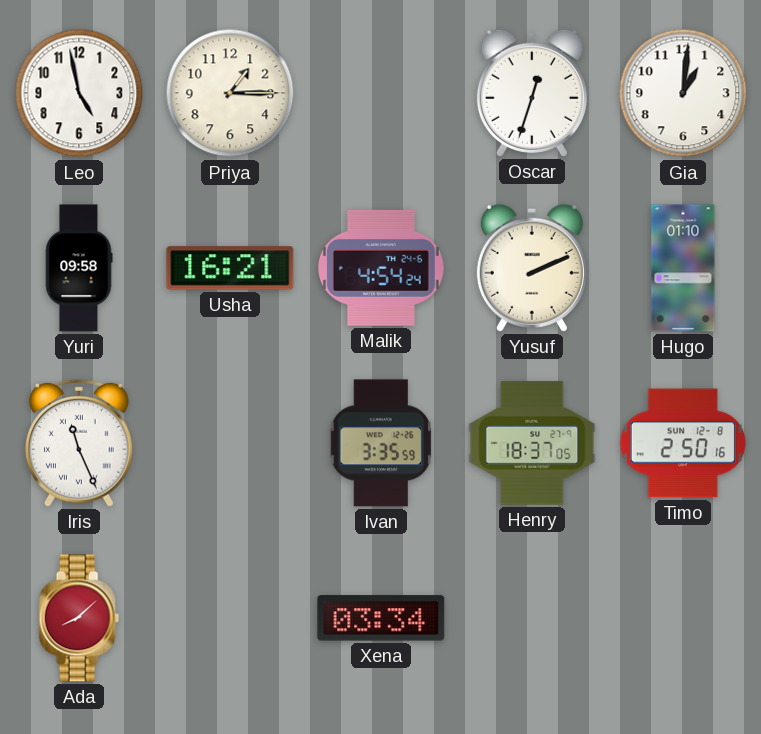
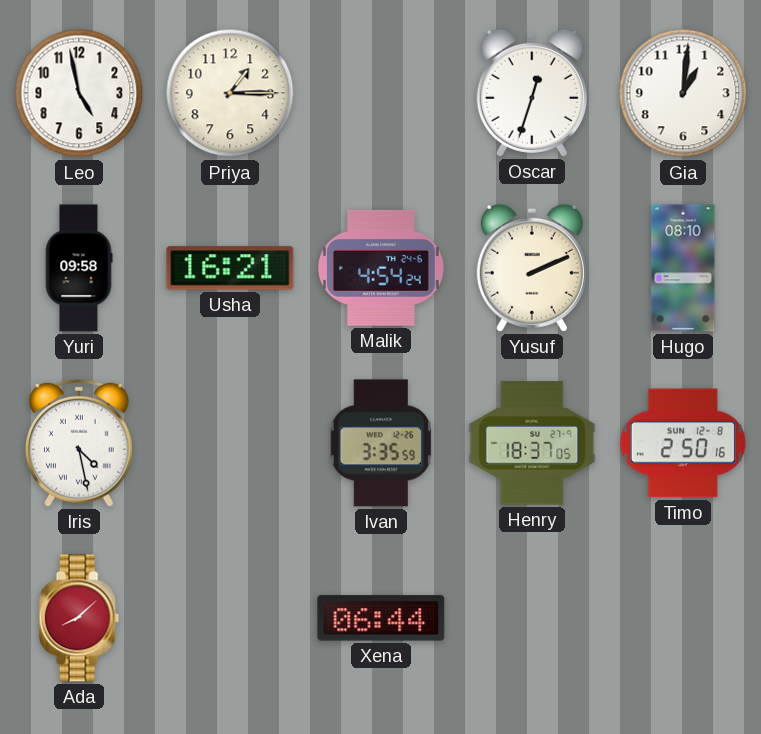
Hugo: 01:10 -> 08:10
Iris: 11:26 -> 4:28
Xena: 03:34 -> 06:44
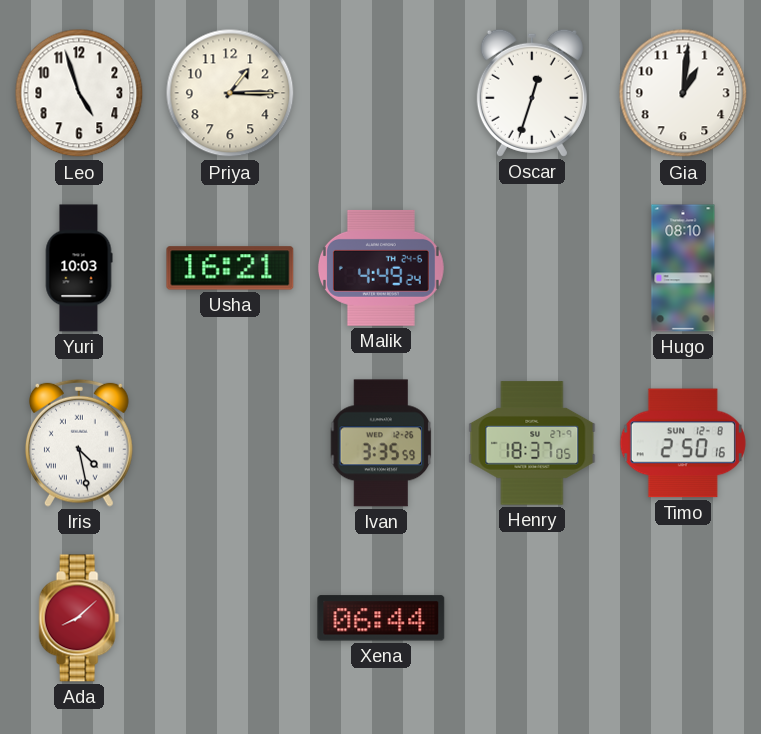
Leo: 4:58 -> 4:57
Yuri: 09:58 -> 10:03
Malik: 4:54 -> 4:49
Yusuf: 2:11 -> none
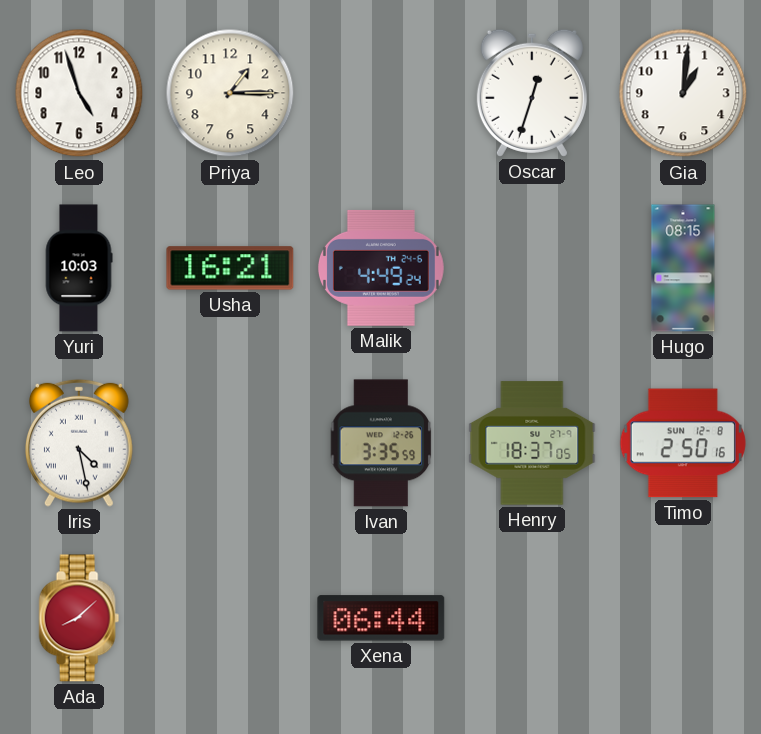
Hugo: 08:10 -> 08:15
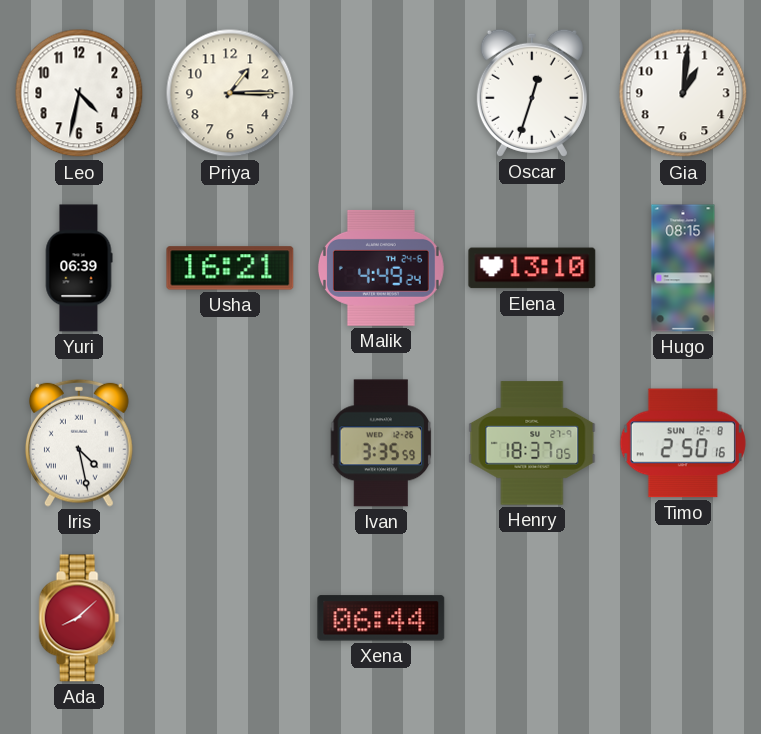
Leo: 4:57 -> 4:32
Yuri: 10:03 -> 06:39
Elena: none -> 13:10
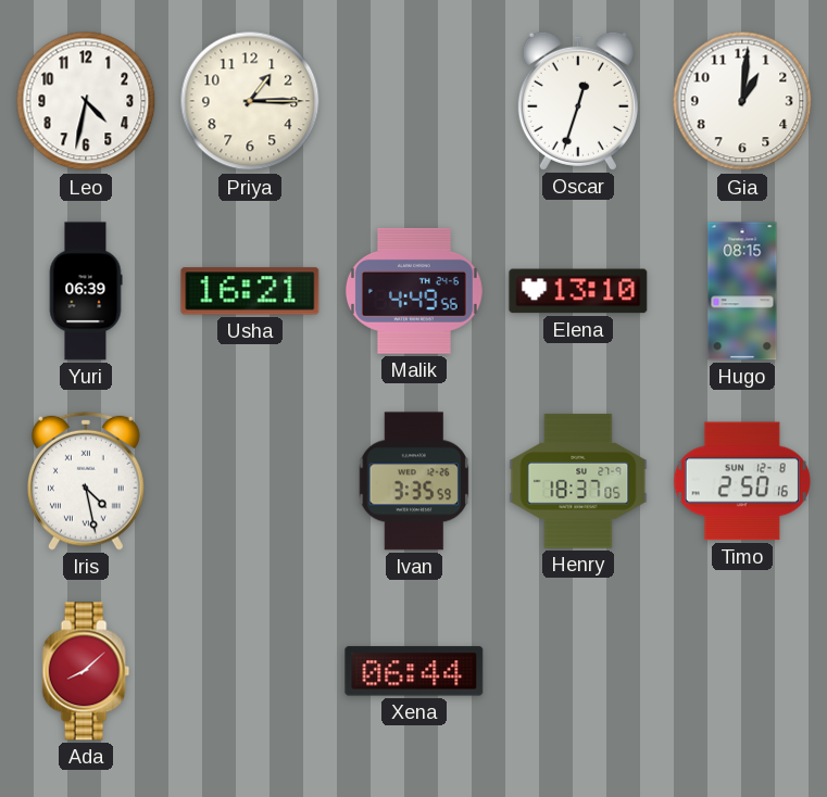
Malik: 4:49:24 -> 4:49:56
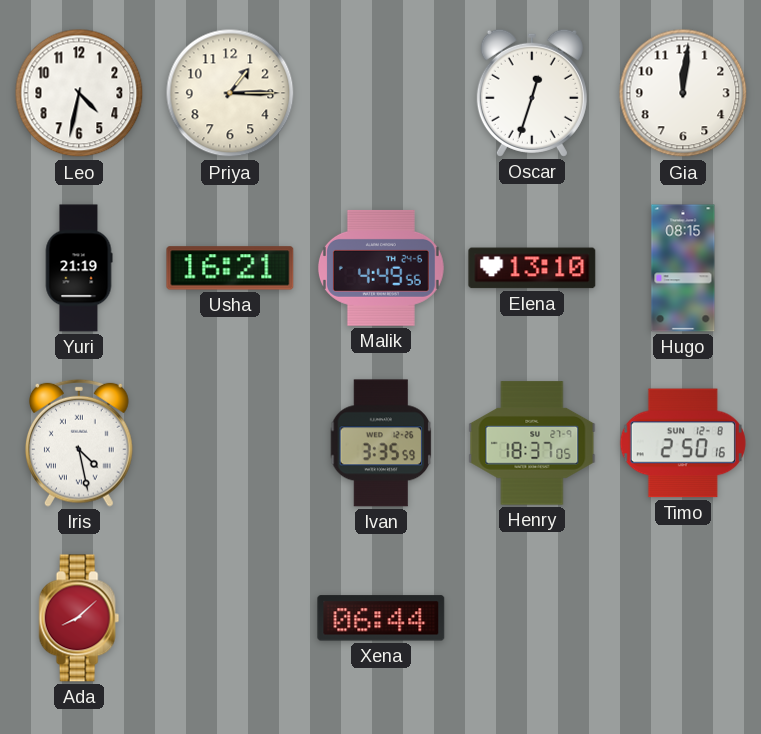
Gia: 1:01 -> 12:01
Yuri: 06:39 -> 21:19
